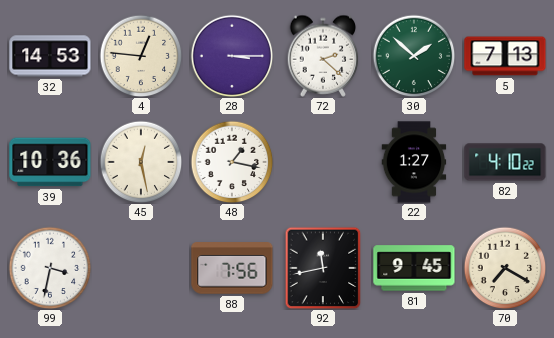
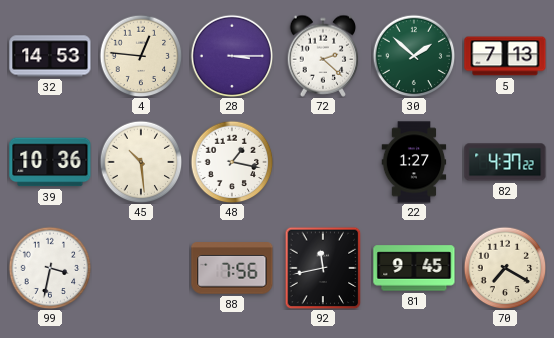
45: 12:28 -> 10:29
82: 4:10 -> 4:37
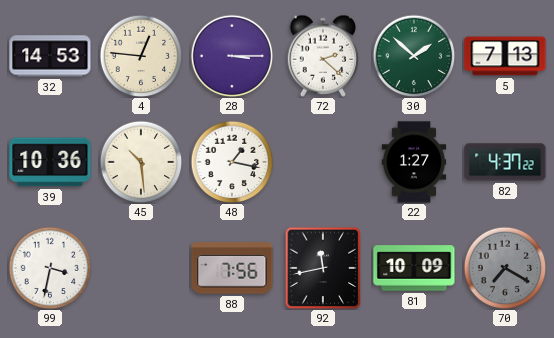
81: 9:45 -> 10:09
70 dial: cream -> grey
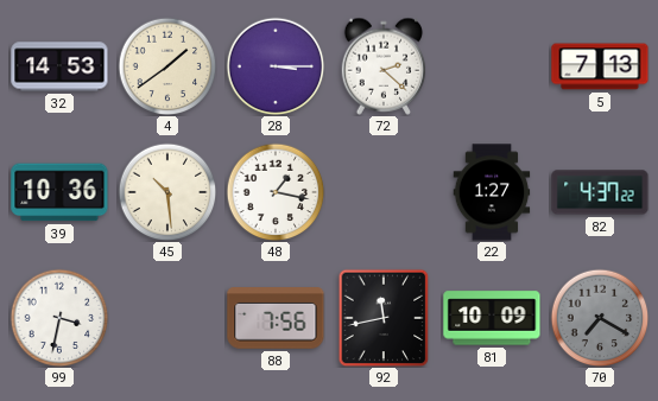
4: 12:46 -> 1:39
30: 1:52 -> none
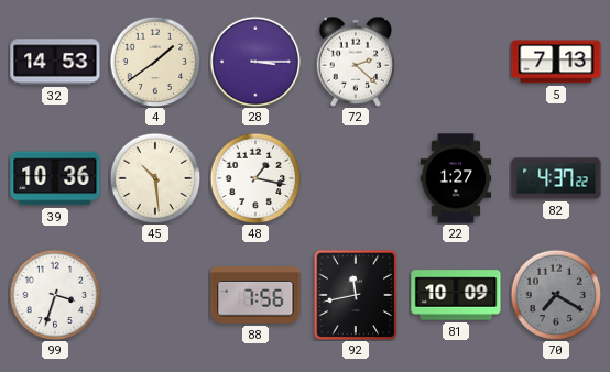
99: 3:32 -> 3:33
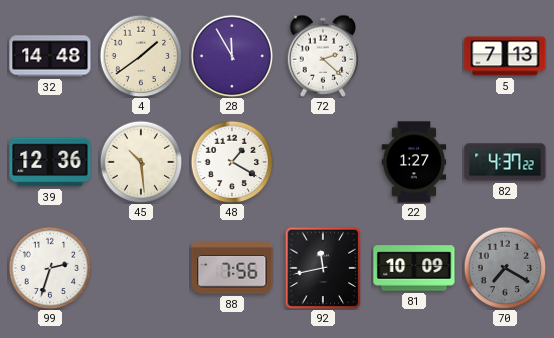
32: 14:53 -> 14:48
28: 3:15 -> 11:55
39: 10:36 -> 12:36
48: 1:17 -> 1:20
99: 3:33 -> 2:33
